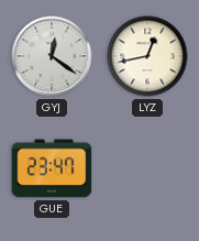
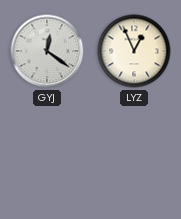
LYZ: 12:43 -> 12:56
GUE: 23:47 -> none
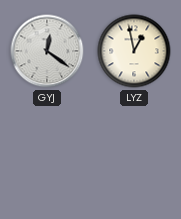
LYZ: 12:56 -> 12:58
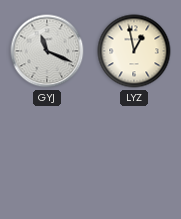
GYJ: 12:21 -> 11:19
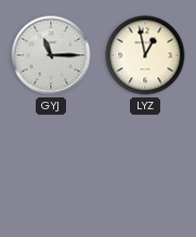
GYJ: 11:19 -> 11:15
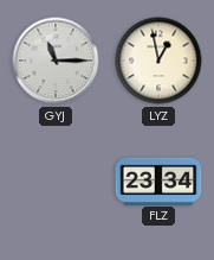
FLZ: none -> 23:34
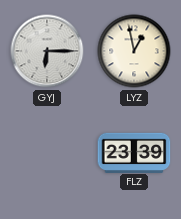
GYJ: 11:15 -> 6:15
FLZ: 23:34 -> 23:39
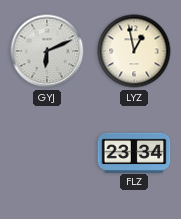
GYJ: 6:15 -> 6:11
FLZ: 23:39 -> 23:34
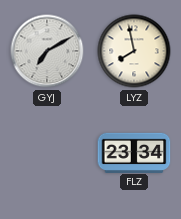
GYJ: 6:11 -> 7:10
LYZ: 12:58 -> 7:58
